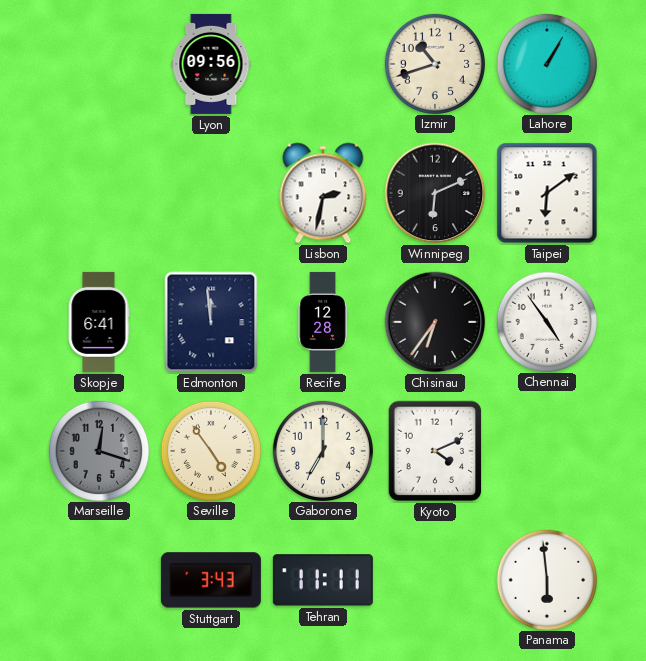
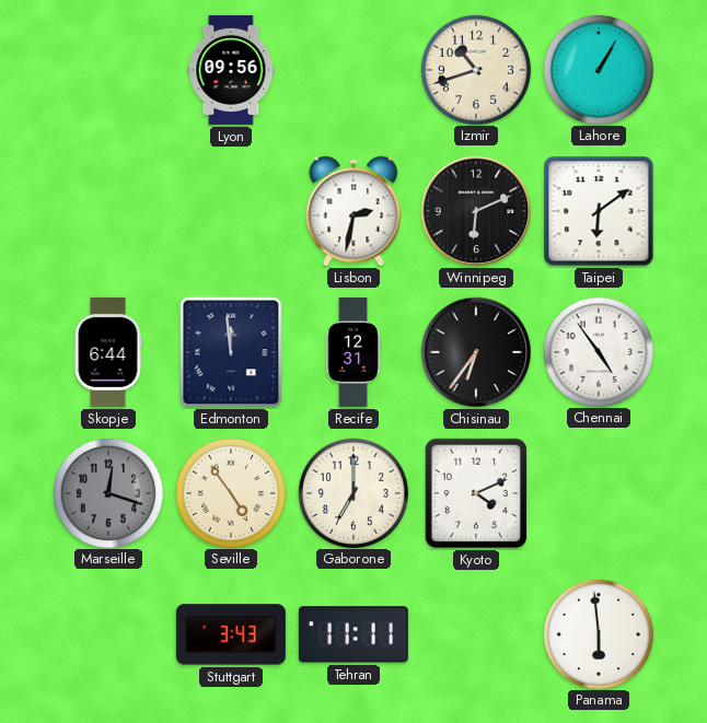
Skopje: 6:41 -> 6:44
Recife: 12:28 -> 12:31
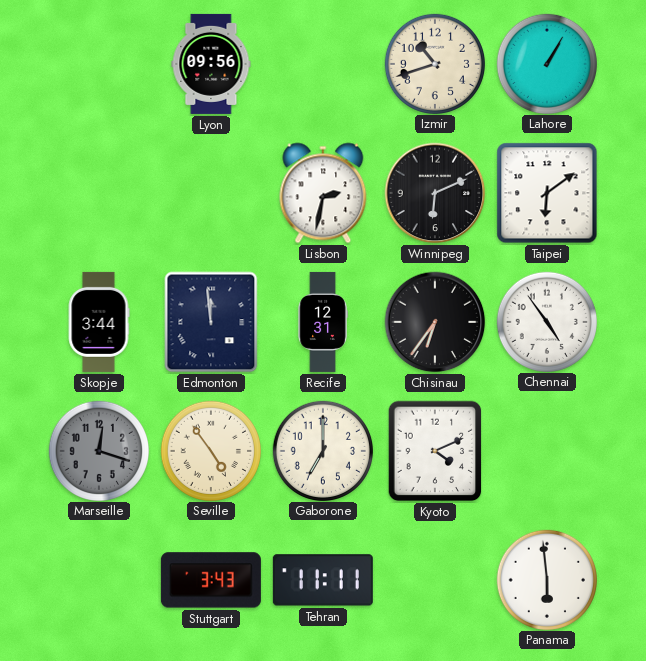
Skopje: 6:44 -> 3:44
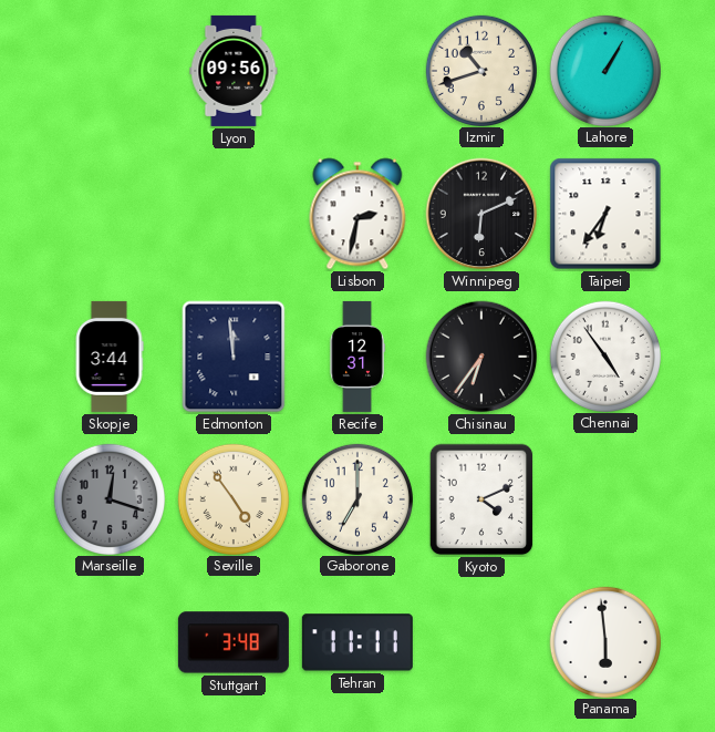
Taipei: 6:09 -> 6:36
Stuttgart: 3:43 -> 3:48
